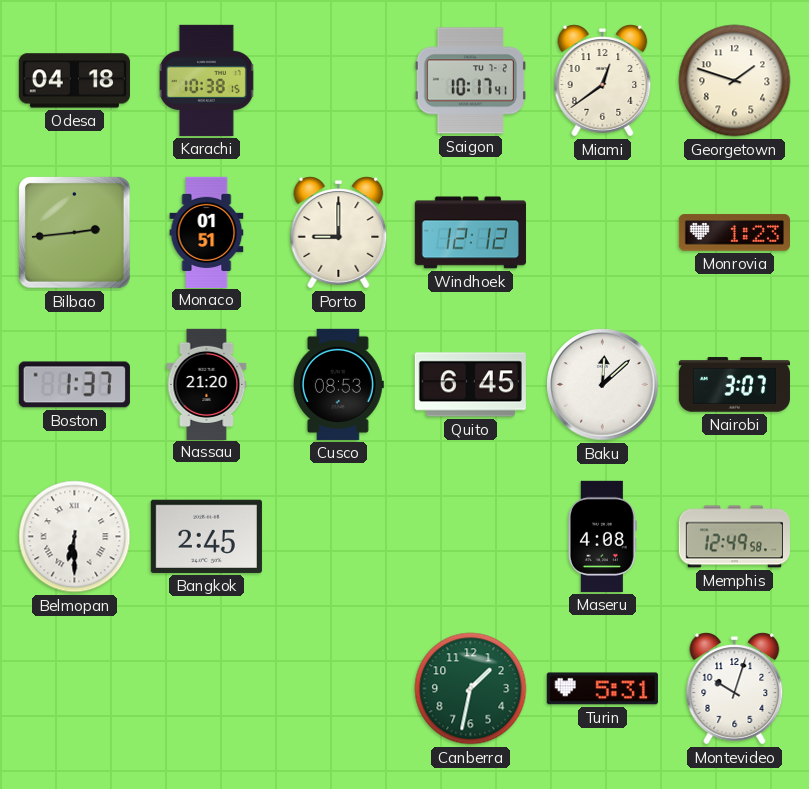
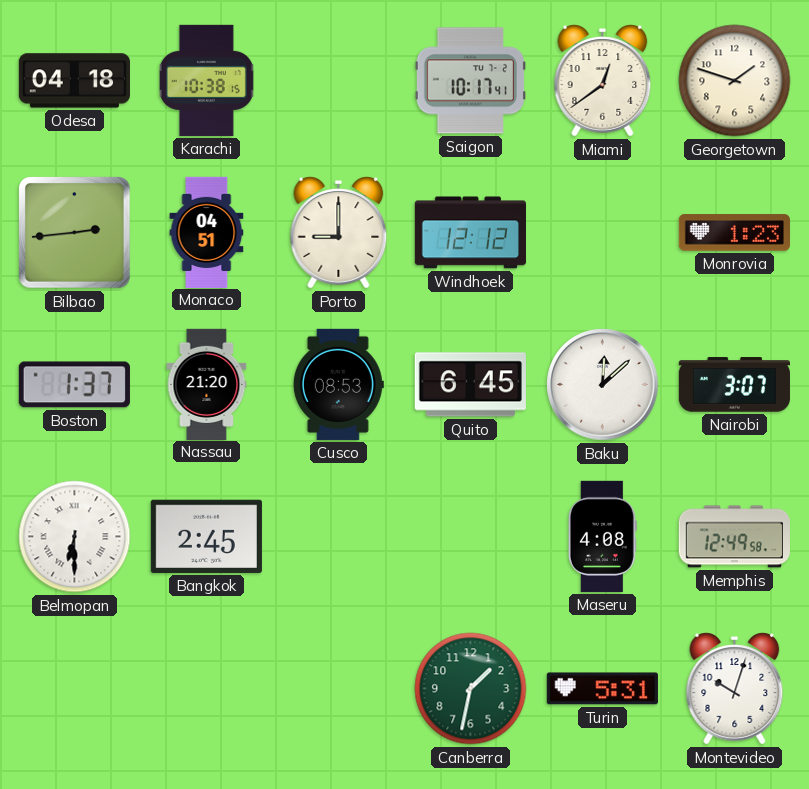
Monaco: 01:51 -> 04:51
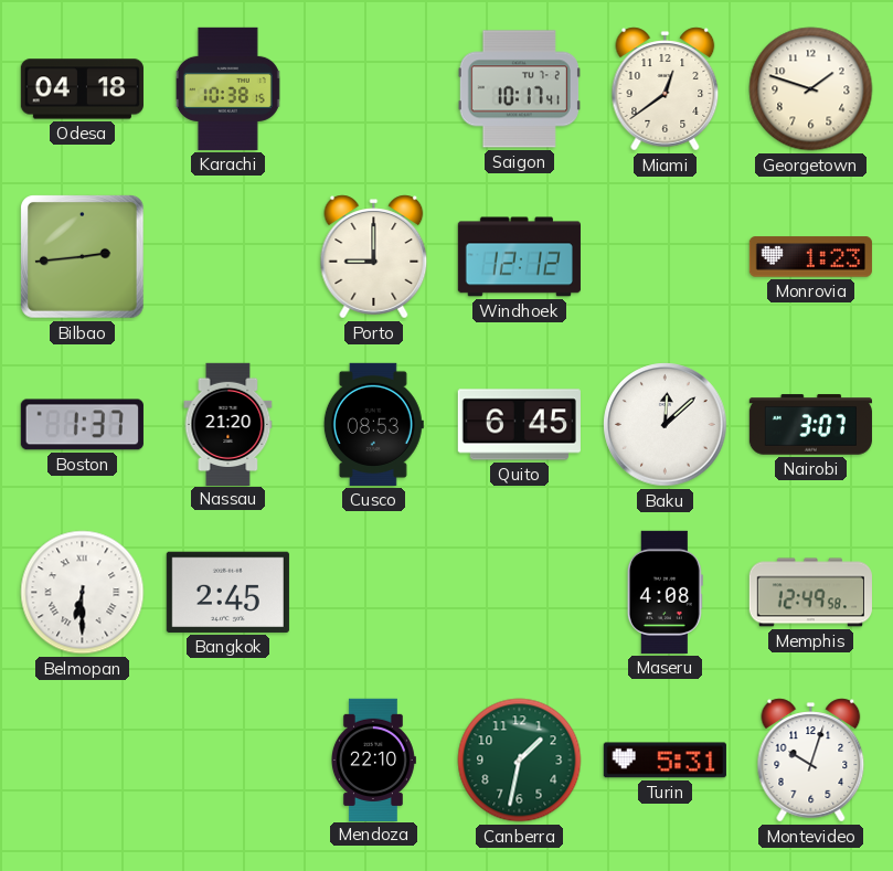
Monaco: 04:51 -> none
Mendoza: none -> 22:10
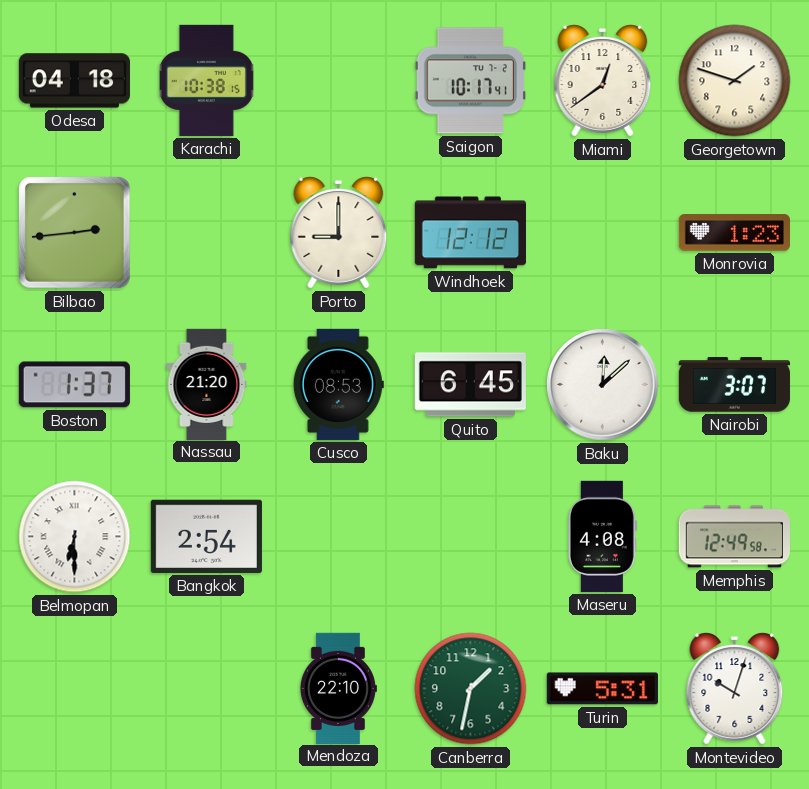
Bangkok: 2:45 -> 2:54
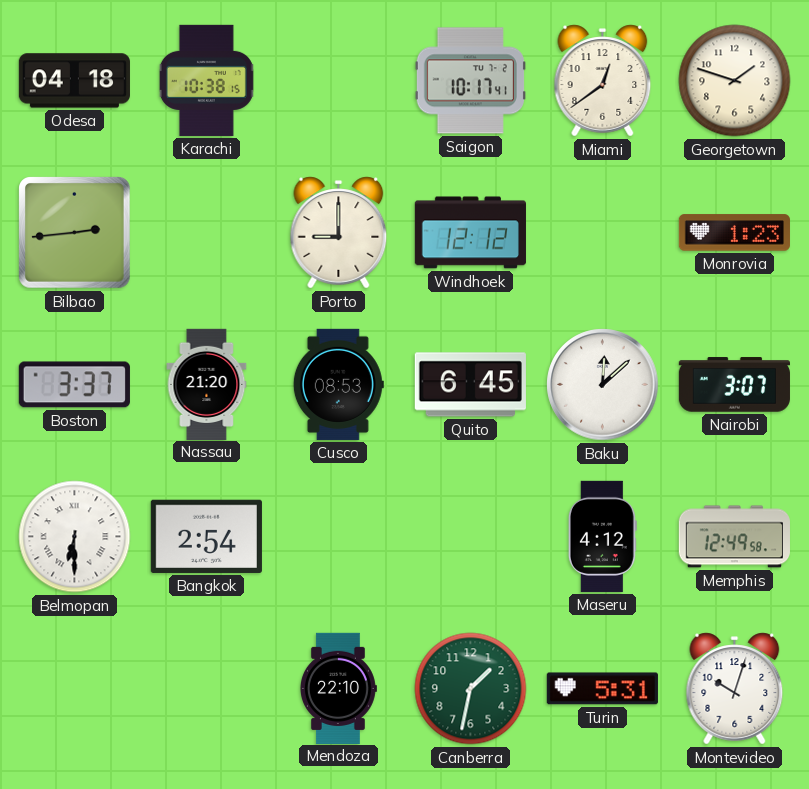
Boston: 1:37 -> 3:37
Maseru: 4:08 -> 4:12
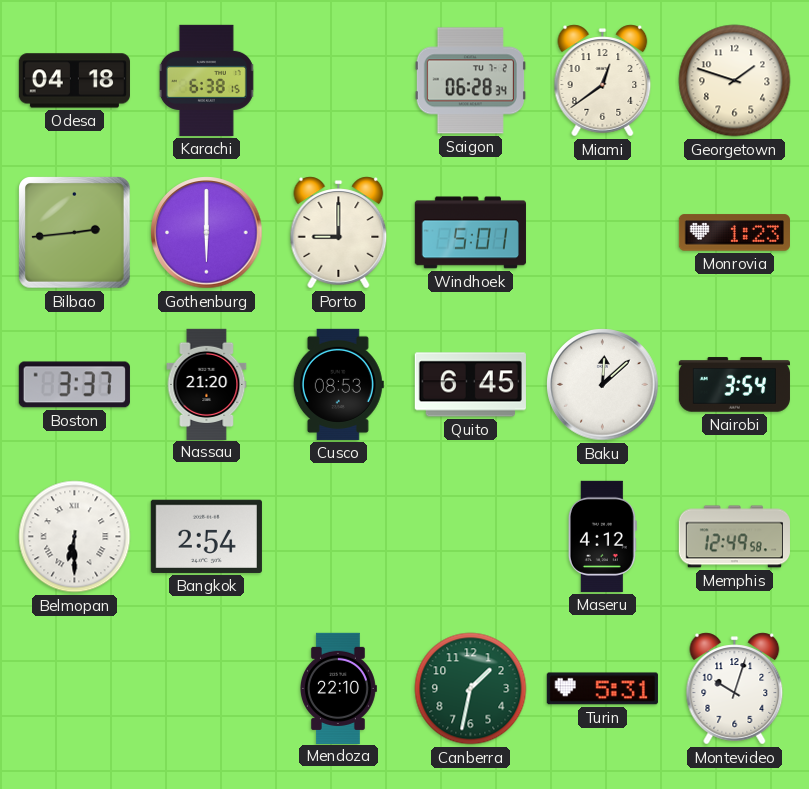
Karachi: 10:38 -> 6:38
Saigon: 10:17 -> 06:28
Gothenburg: none -> 6:00
Windhoek: 12:12 -> 5:01
Nairobi: 3:07 -> 3:54
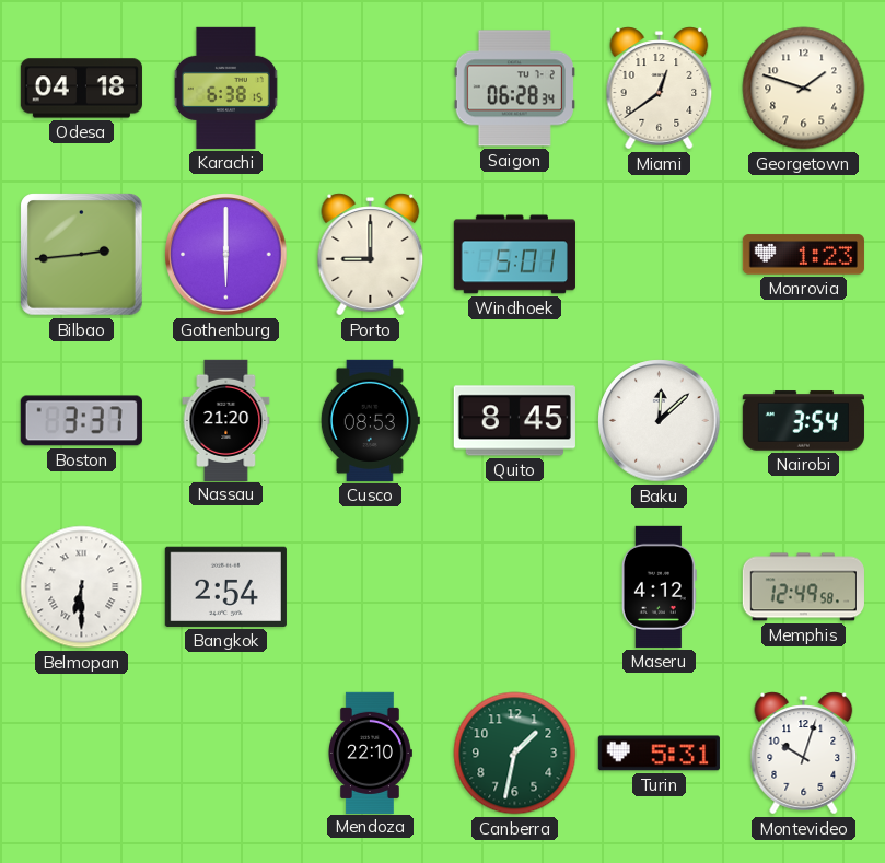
Quito: 6:45 -> 8:45
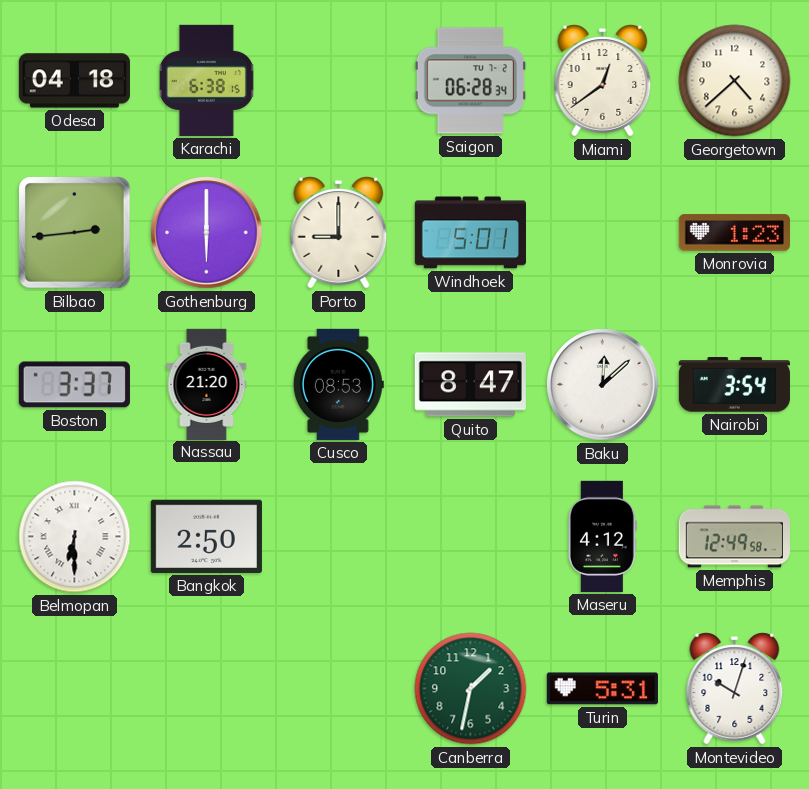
Georgetown: 1:48 -> 4:38
Quito: 8:45 -> 8:47
Bangkok: 2:54 -> 2:50
Mendoza: 22:10 -> none
